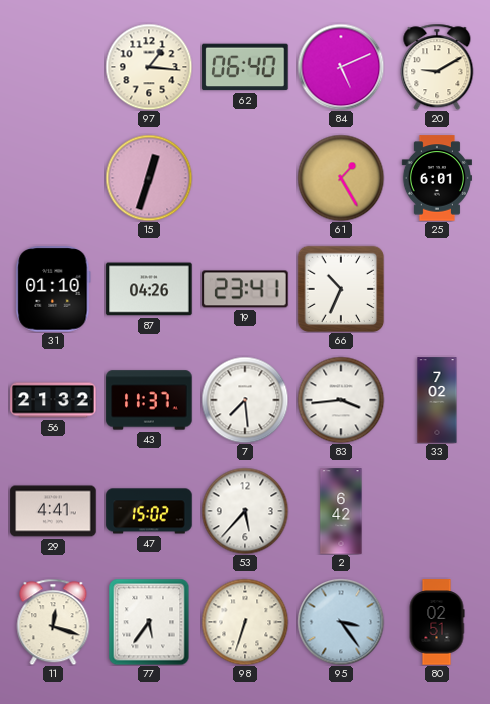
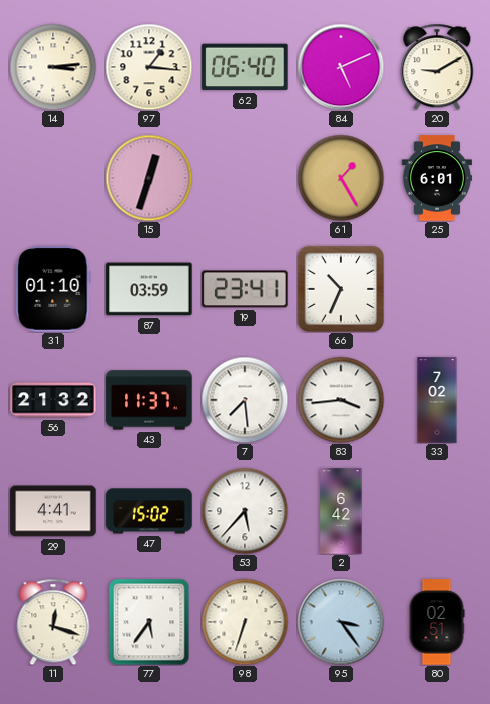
14: none -> 3:14
87: 04:26 -> 03:59
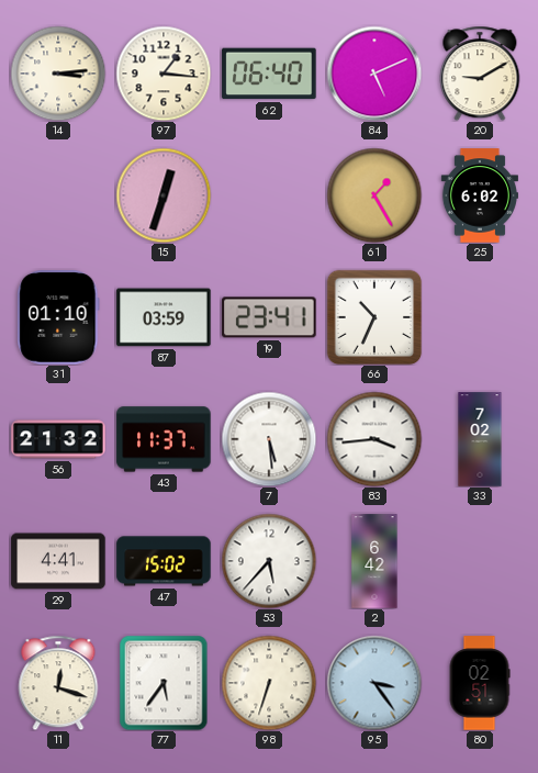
25: 6:01 -> 6:02
7: 7:29 -> 5:29
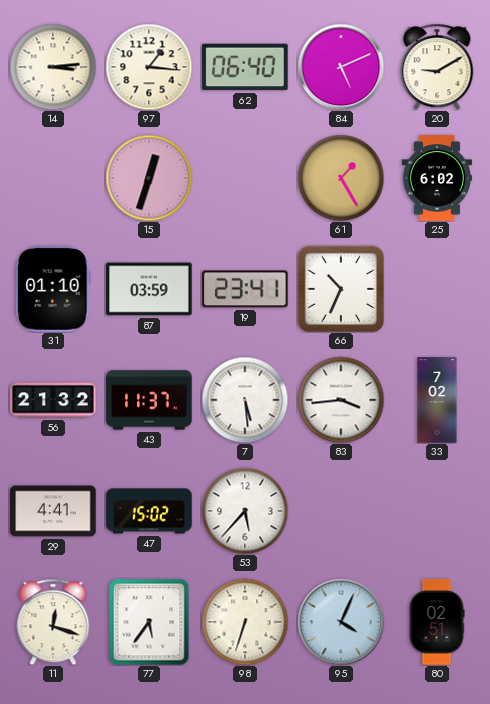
2: 6:42 -> none
95: 3:24 -> 4:04
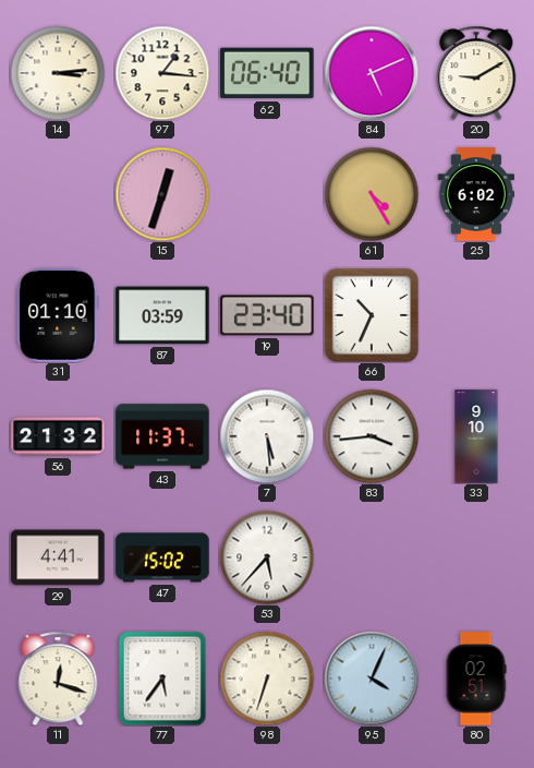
61: 1:25 -> 4:25
19: 23:41 -> 23:40
33: 7:02 -> 9:10
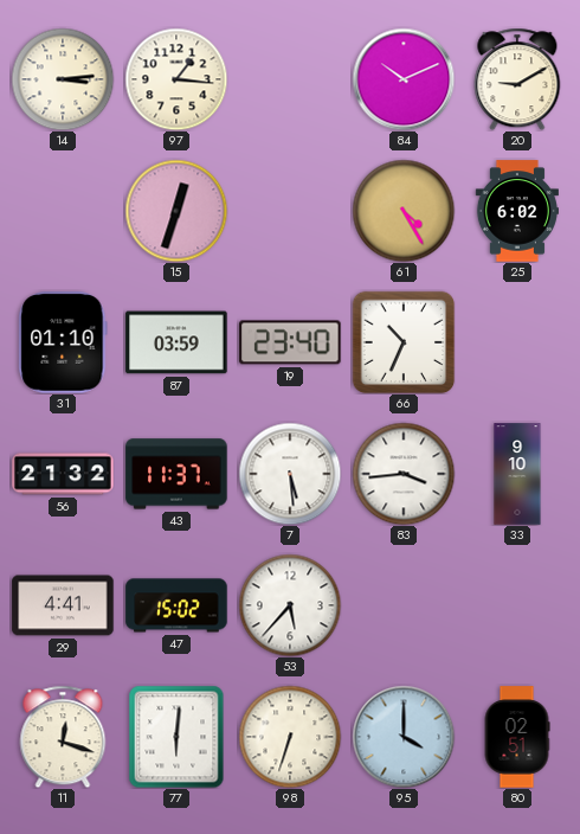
62: 06:40 -> none
84: 5:11 -> 10:11
77: 5:36 -> 6:01
95: 4:04 -> 4:00
